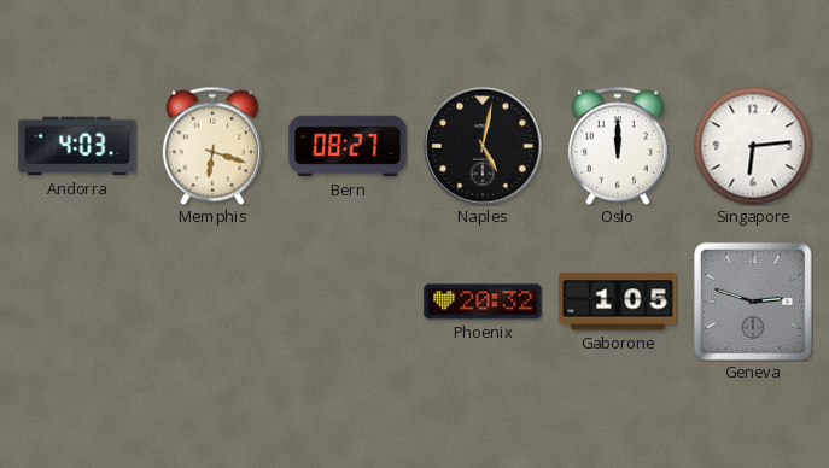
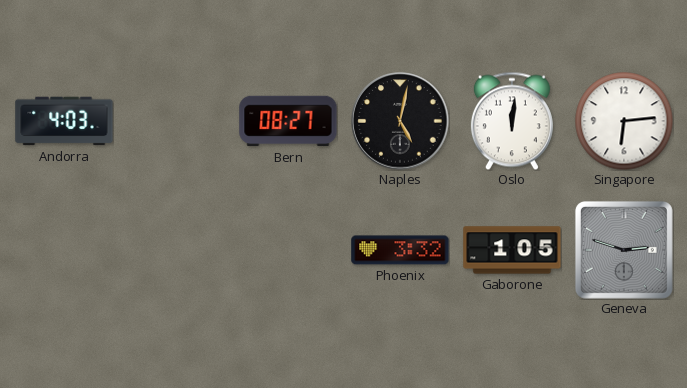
Memphis: 6:18 -> none
Oslo: 12:00 -> 12:01
Phoenix: 20:32 -> 3:32
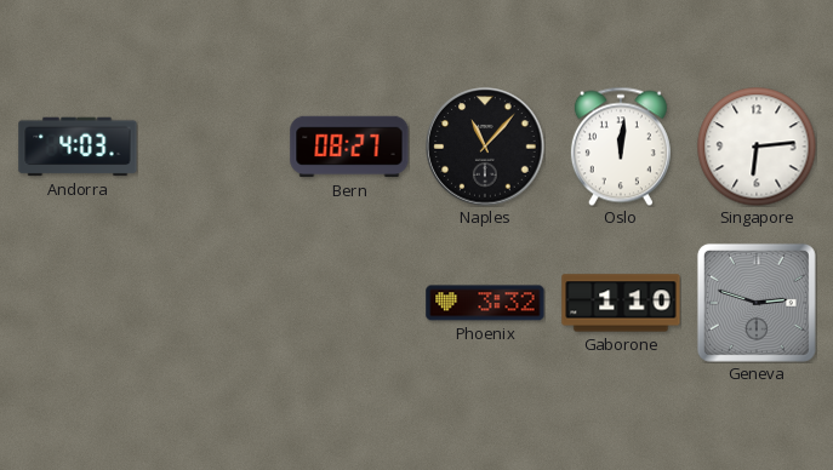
Naples: 5:02 -> 11:07
Gaborone: 1:05 -> 1:10
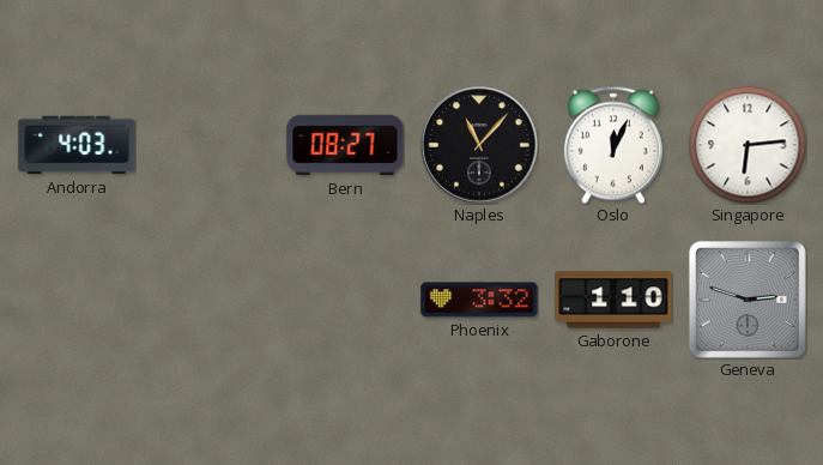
Oslo: 12:01 -> 12:04
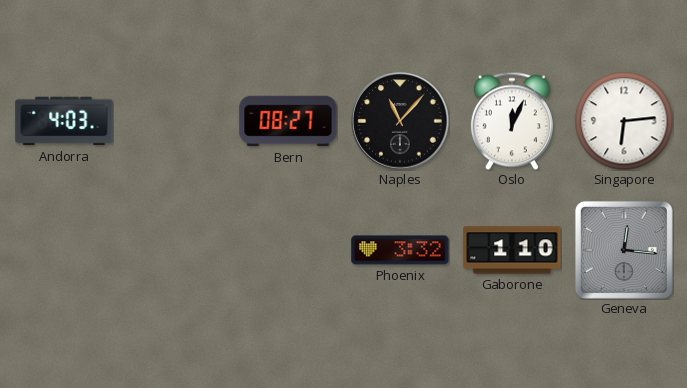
Geneva: 2:48 -> 12:16
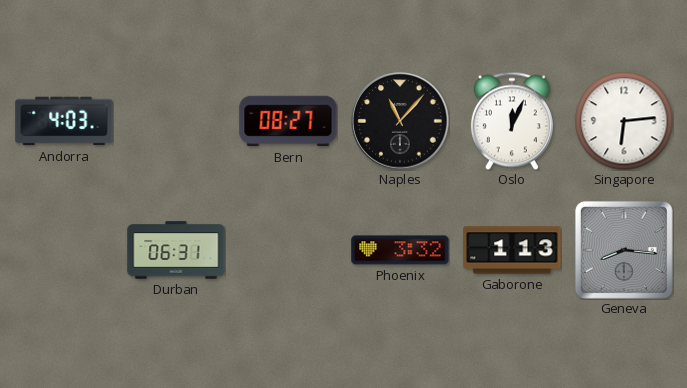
Durban: none -> 06:31
Gaborone: 1:10 -> 1:13
Geneva: 12:16 -> 8:16
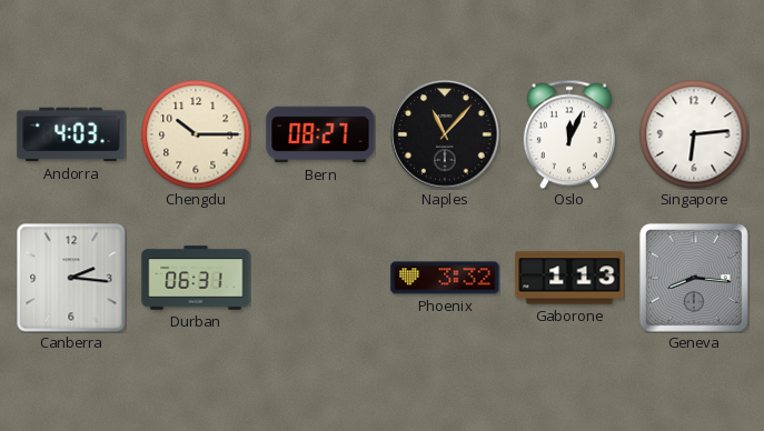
Chengdu: none -> 10:15
Canberra: none -> 2:16
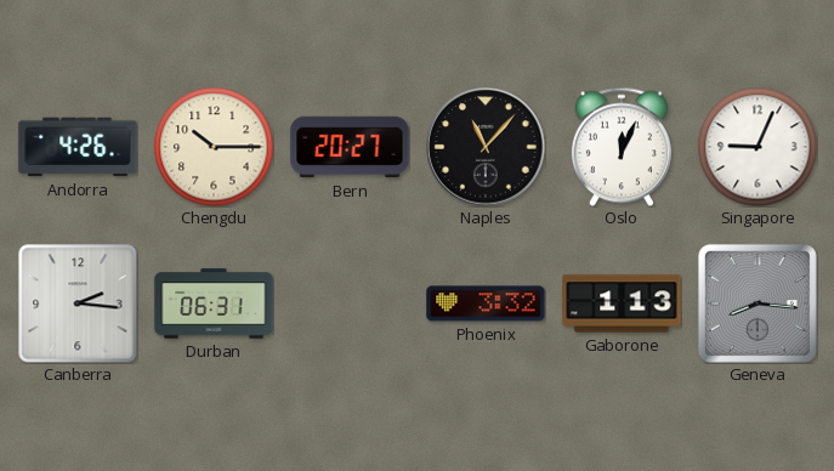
Andorra: 4:03 -> 4:26
Bern: 08:27 -> 20:27
Singapore: 6:14 -> 9:04
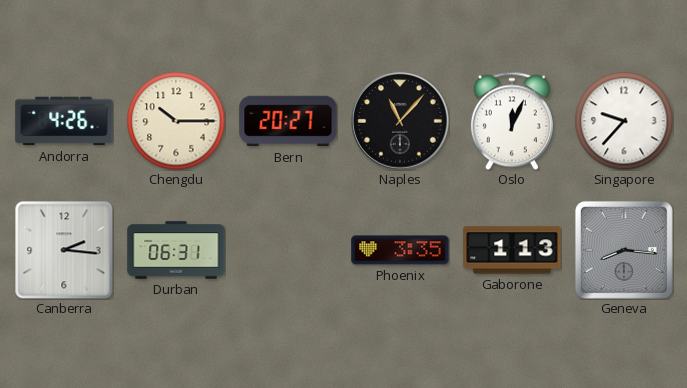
Singapore: 9:04 -> 9:37
Phoenix: 3:32 -> 3:35
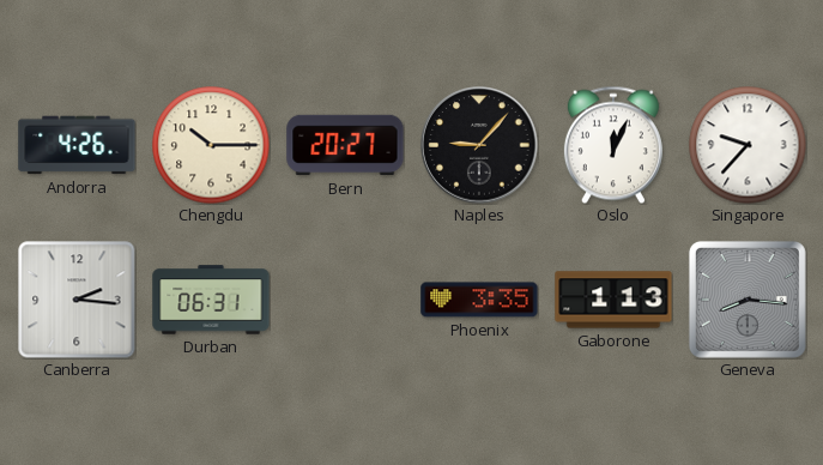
Naples: 11:07 -> 9:07
